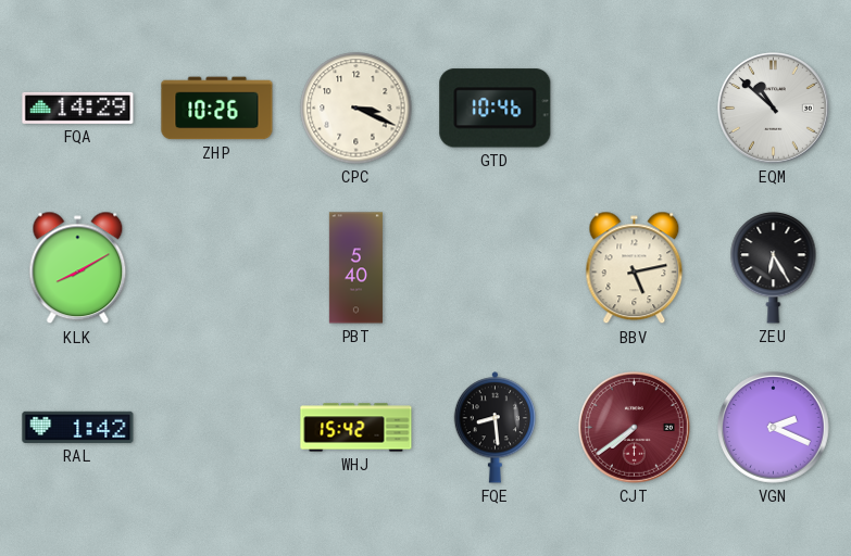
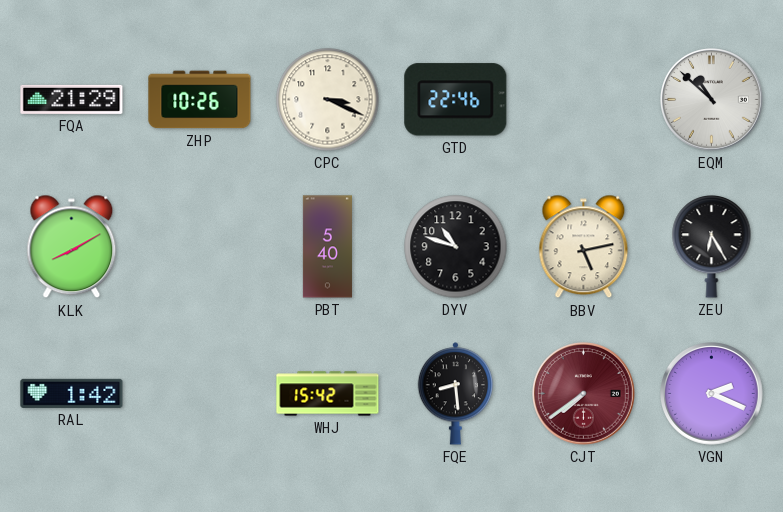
FQA: 14:29 -> 21:29
GTD: 10:46 -> 22:46
DYV: none -> 10:48
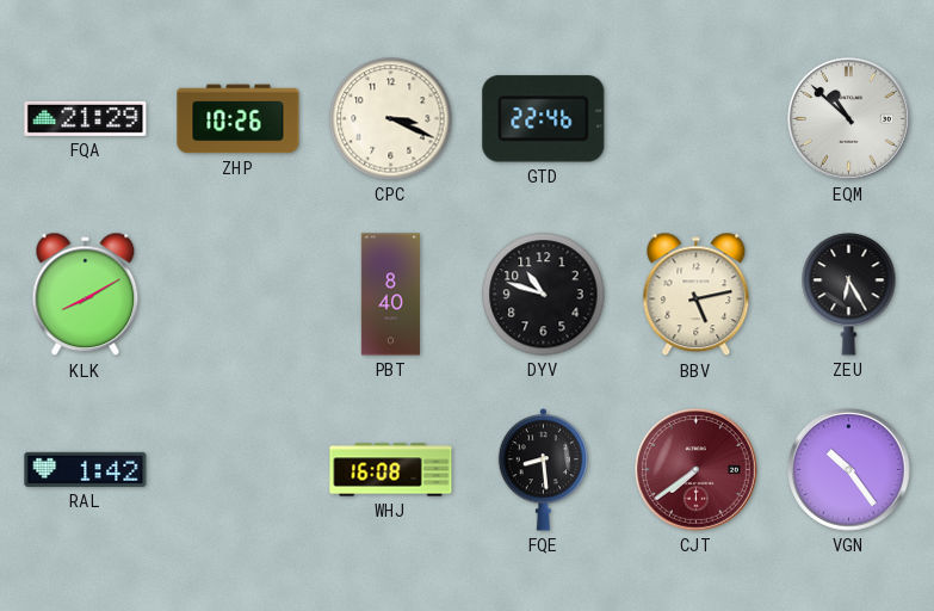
PBT: 5:40 -> 8:40
WHJ: 15:42 -> 16:08
VGN: 2:19 -> 10:24
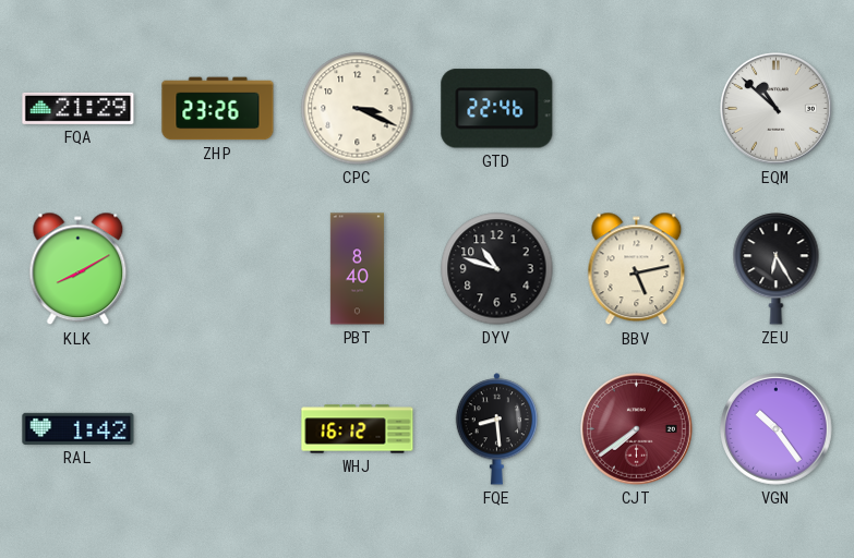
ZHP: 10:26 -> 23:26
WHJ: 16:08 -> 16:12
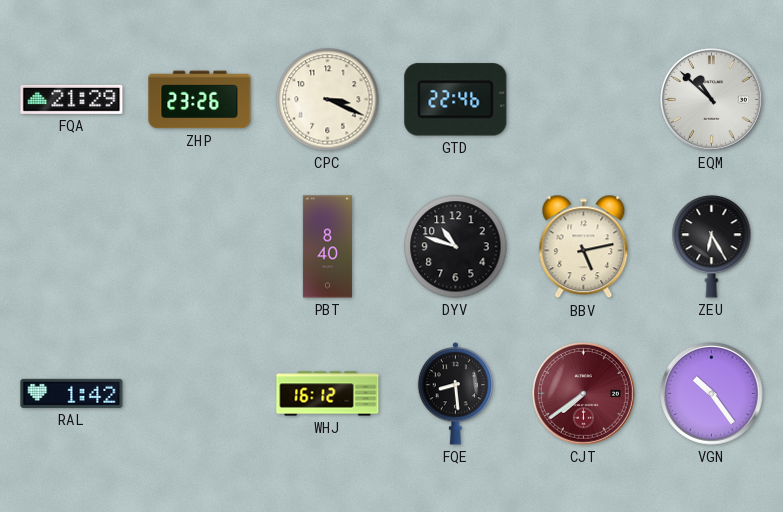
KLK: 8:10 -> none
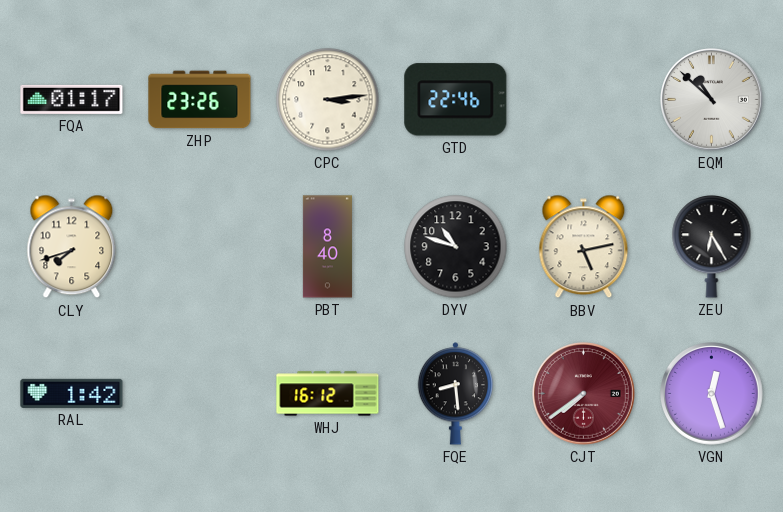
FQA: 21:29 -> 01:17
CPC: 3:19 -> 3:14
CLY: none -> 7:42
VGN: 10:24 -> 12:27
